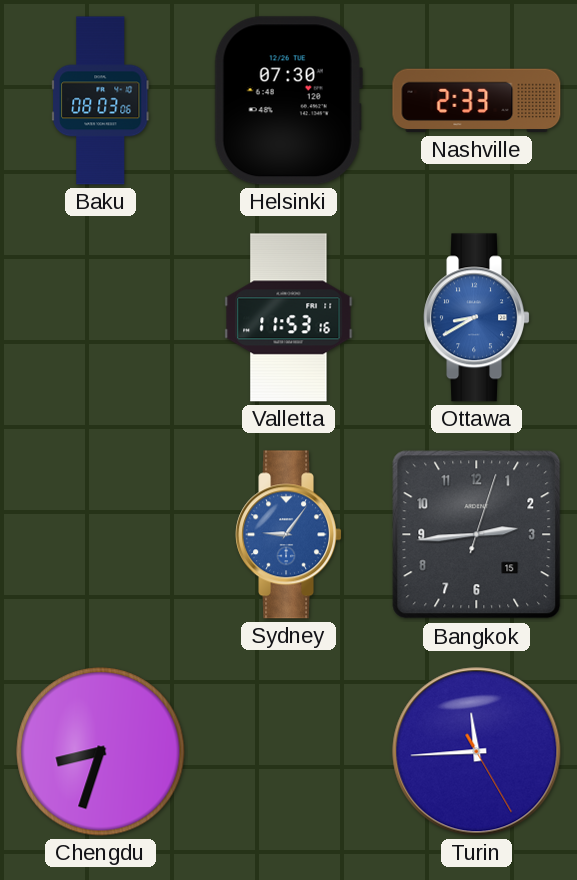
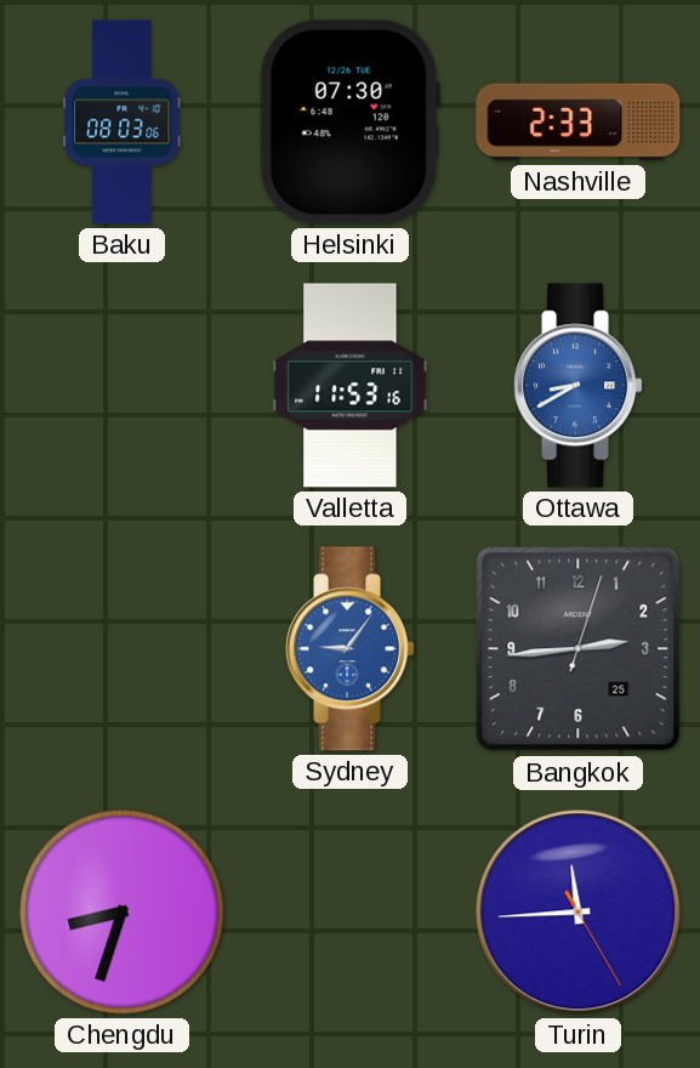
Bangkok date: 15 -> 25
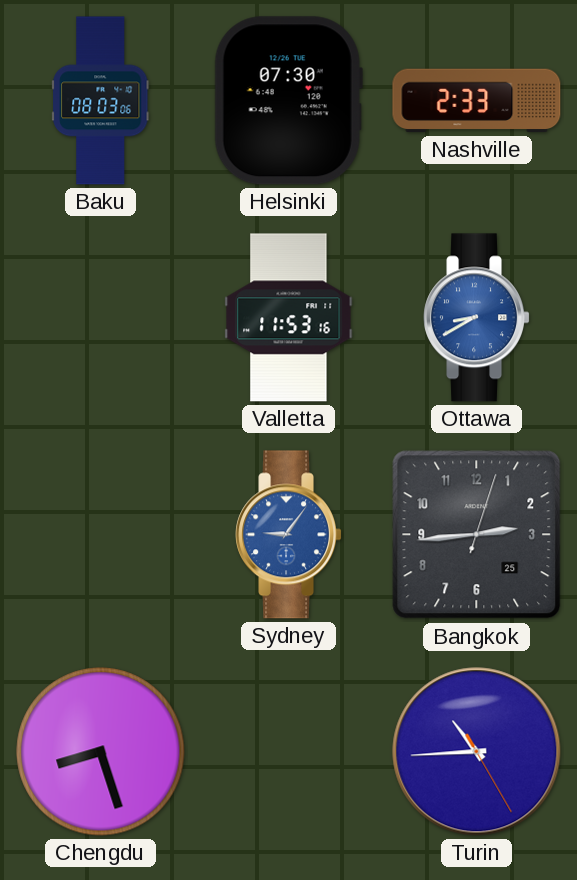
Chengdu: 8:33 -> 8:27
Turin: 11:44 -> 10:44
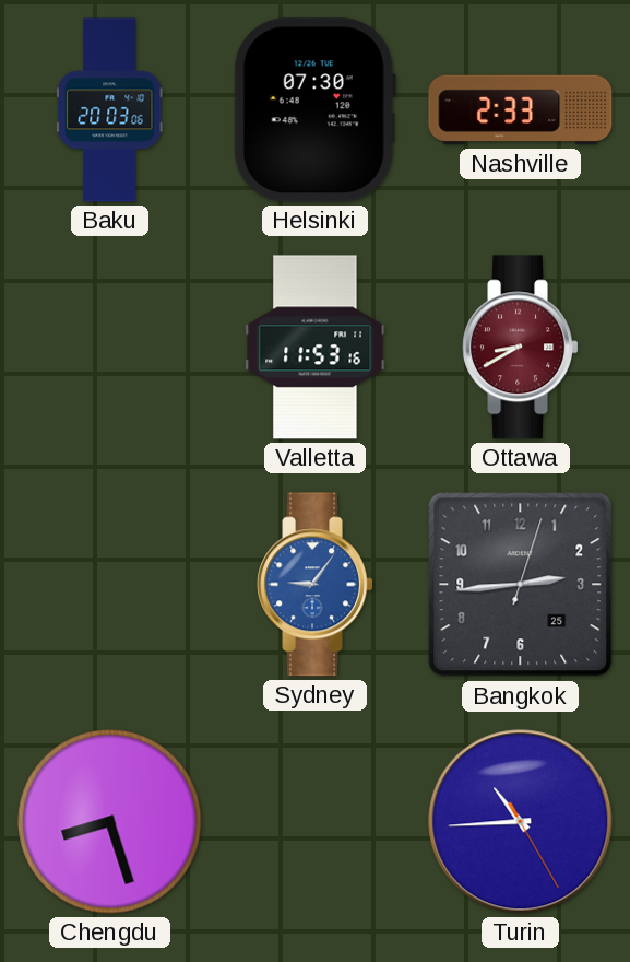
Baku: 08:03 -> 20:03
Ottawa dial: blue -> burgundy
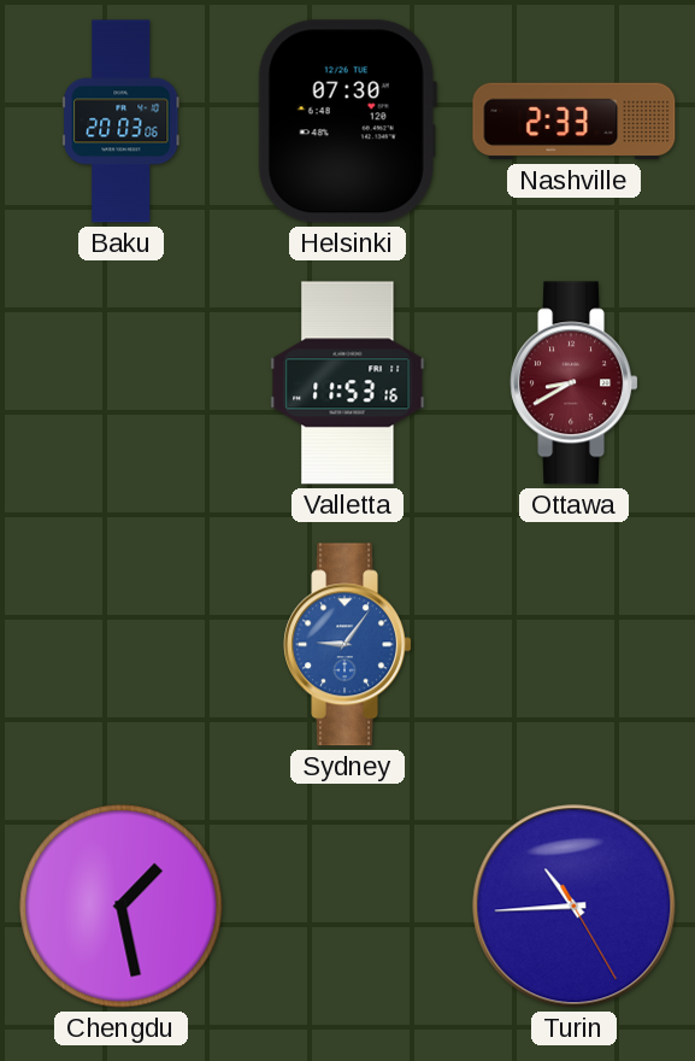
Bangkok: 2:44 -> none
Chengdu: 8:27 -> 1:28
